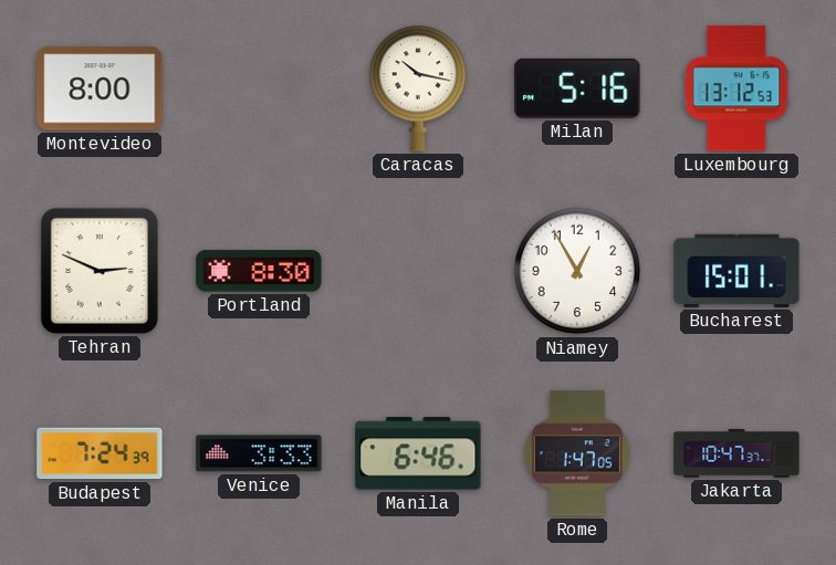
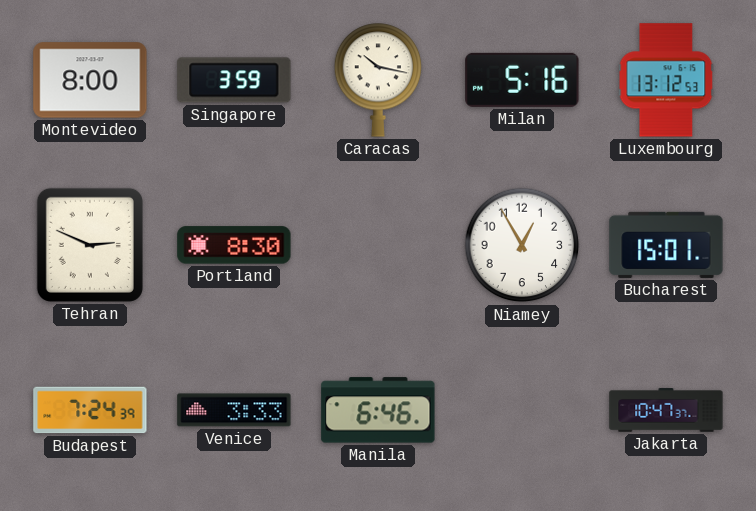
Singapore: none -> 3:59
Rome: 1:47 -> none
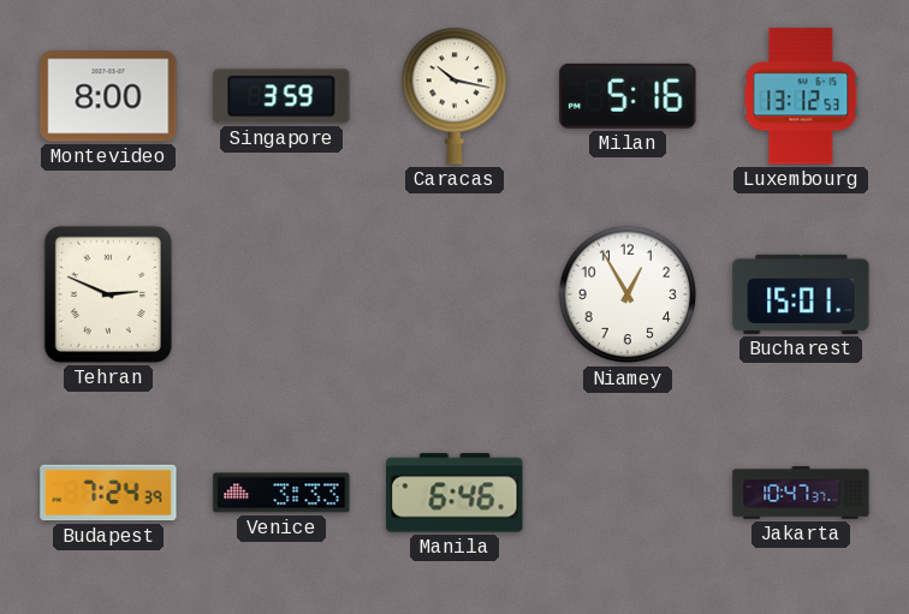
Portland: 8:30 -> none
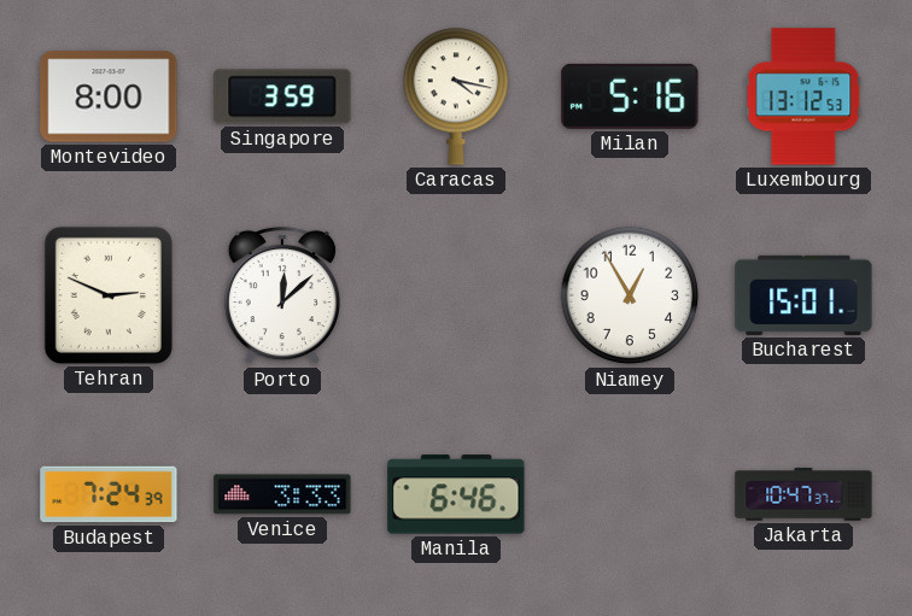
Caracas: 10:17 -> 4:17
Porto: none -> 12:08
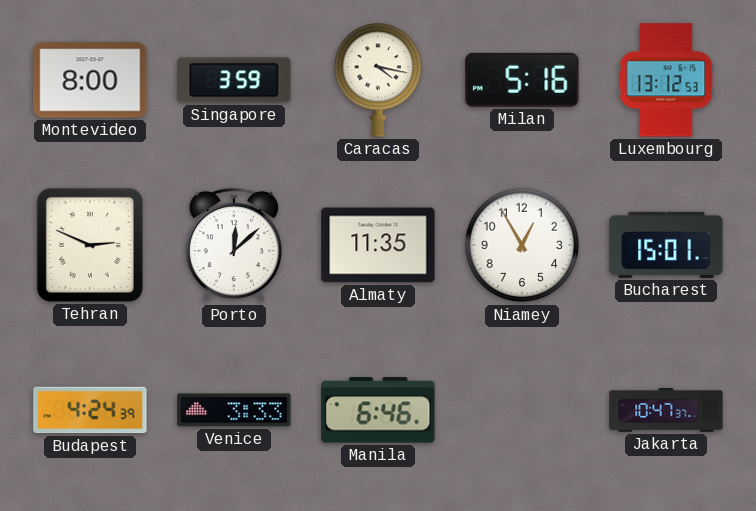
Almaty: none -> 11:35
Budapest: 7:24 -> 4:24
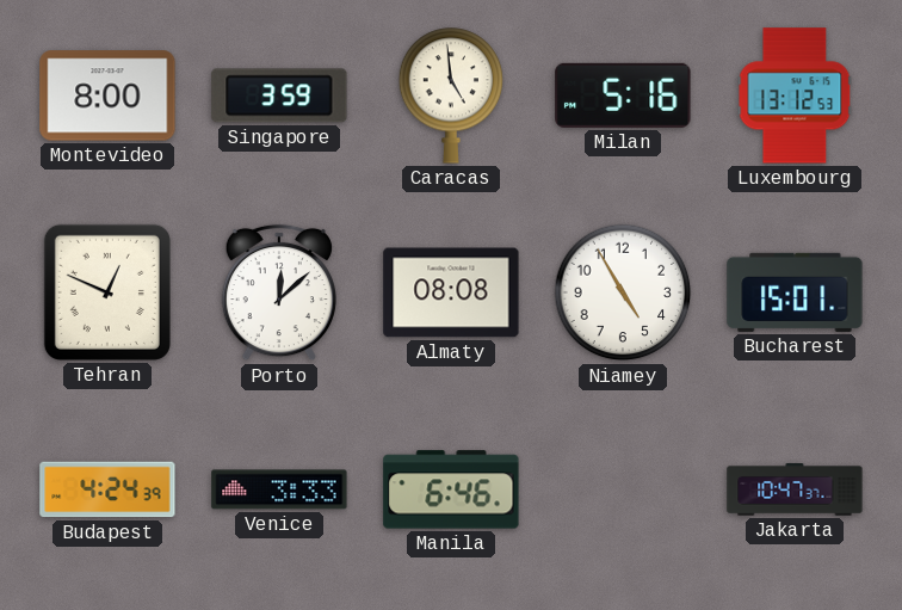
Caracas: 4:17 -> 4:59
Tehran: 2:49 -> 12:49
Almaty: 11:35 -> 08:08
Niamey: 12:55 -> 4:55
